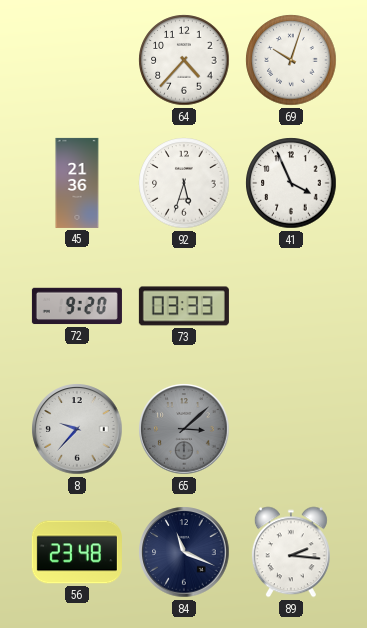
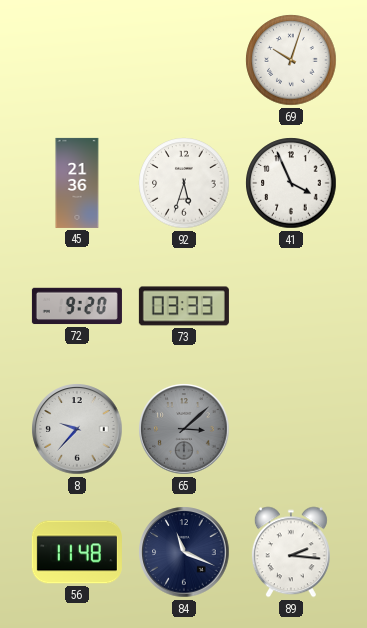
64: 4:37 -> none
56: 23:48 -> 11:48
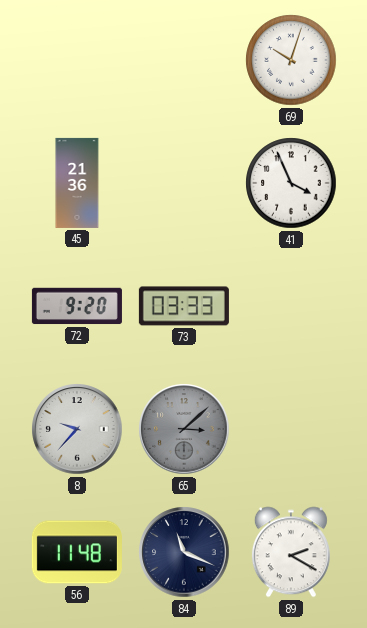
92: 5:33 -> none
89: 2:16 -> 2:20
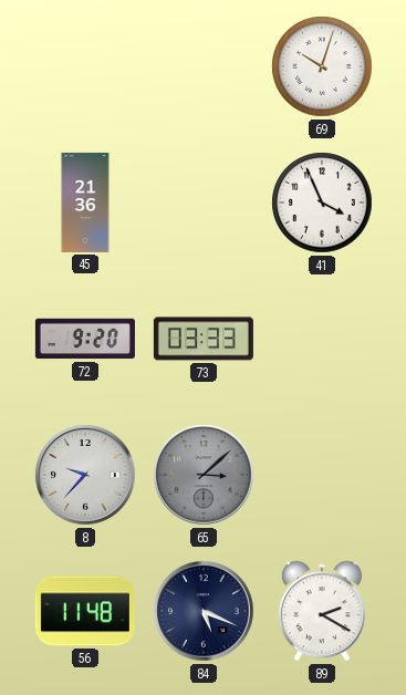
84: 11:19 -> 5:19
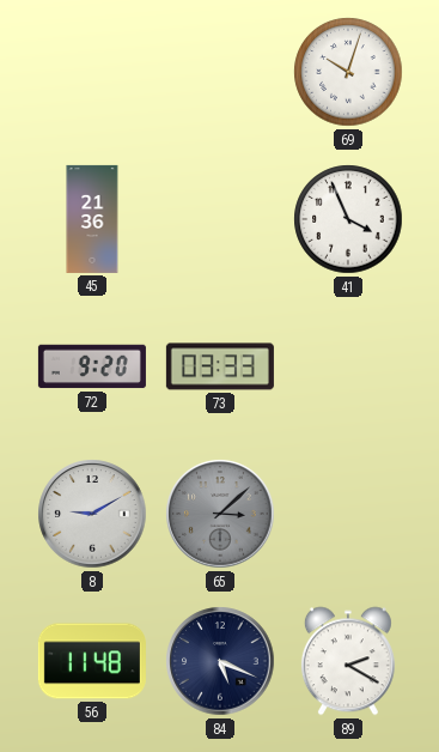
8: 9:37 -> 9:10
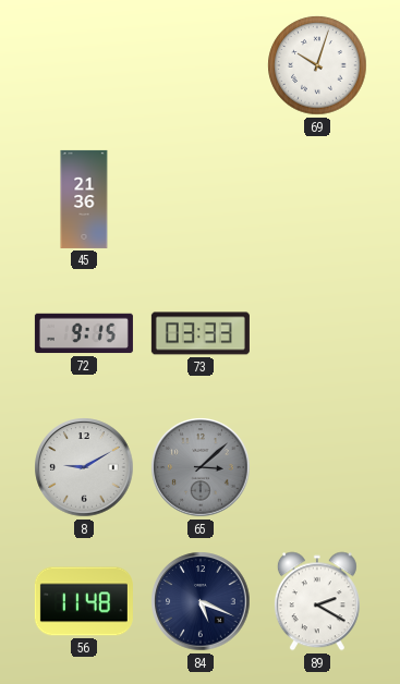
41: 3:56 -> none
72: 9:20 -> 9:15
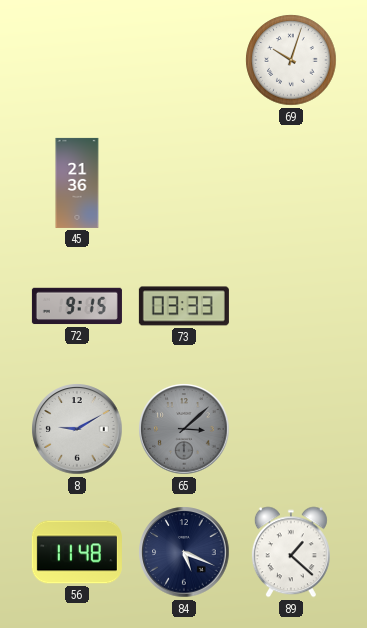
89: 2:20 -> 1:22
